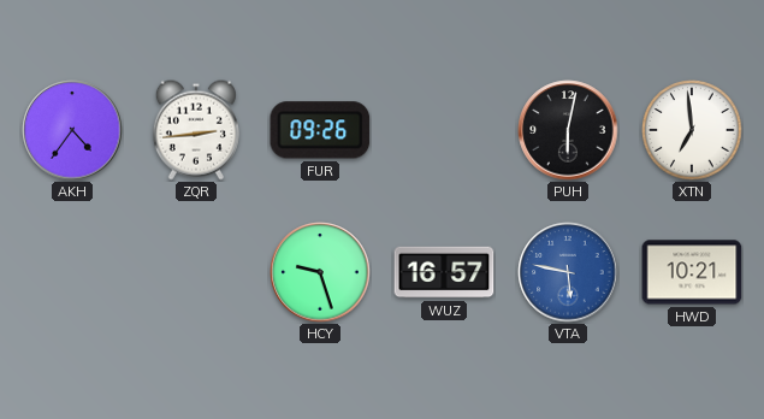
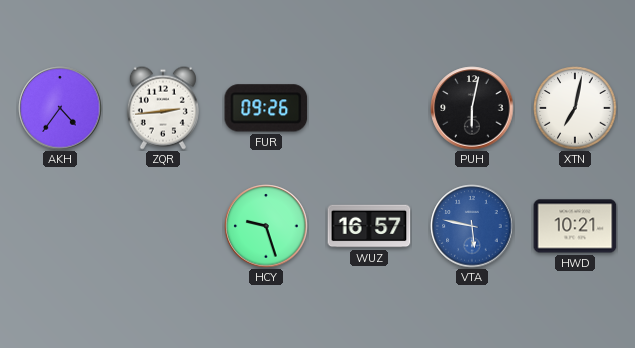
XTN: 6:59 -> 7:02
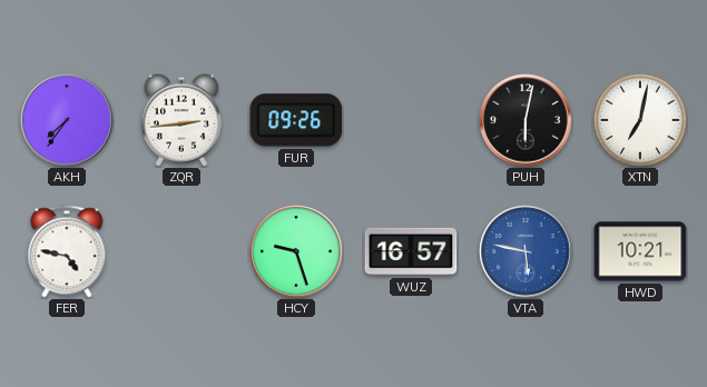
AKH: 4:36 -> 7:36
FER: none -> 4:47
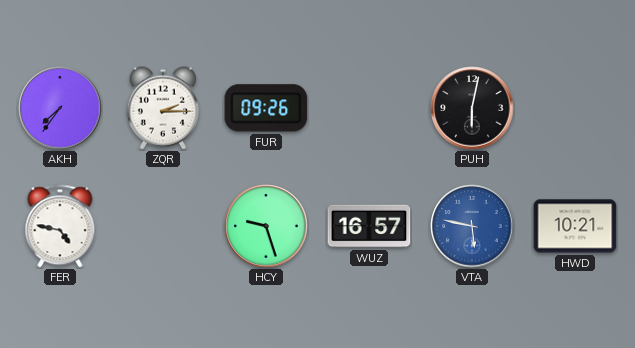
ZQR: 2:44 -> 2:15
XTN: 7:02 -> none
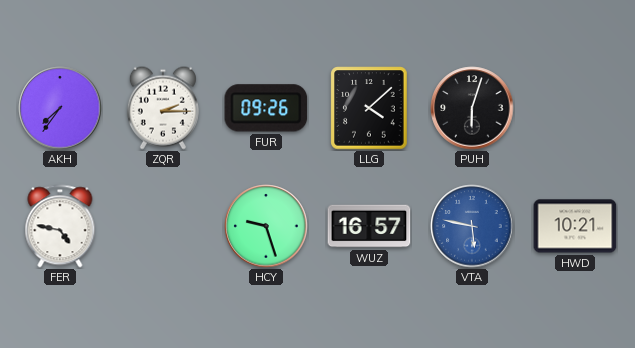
LLG: none -> 4:08
PUH: 6:02 -> 6:03
